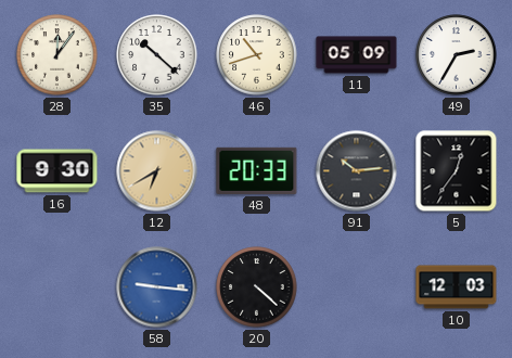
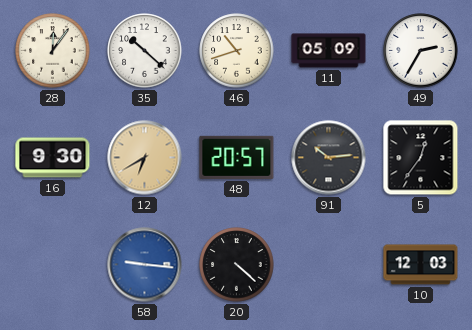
48: 20:33 -> 20:57
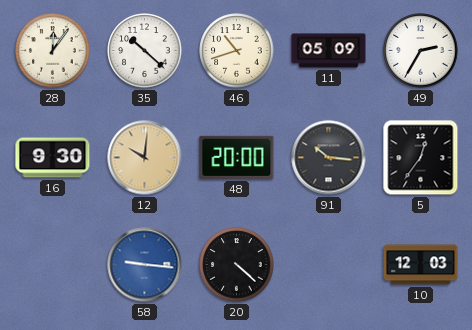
12: 6:40 -> 10:01
48: 20:57 -> 20:00
91: 10:14 -> 10:16
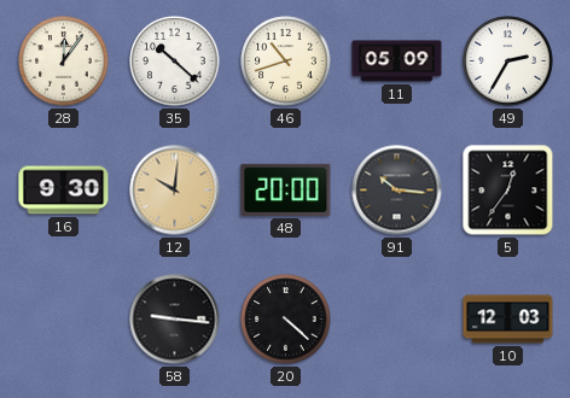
58 dial: blue -> black
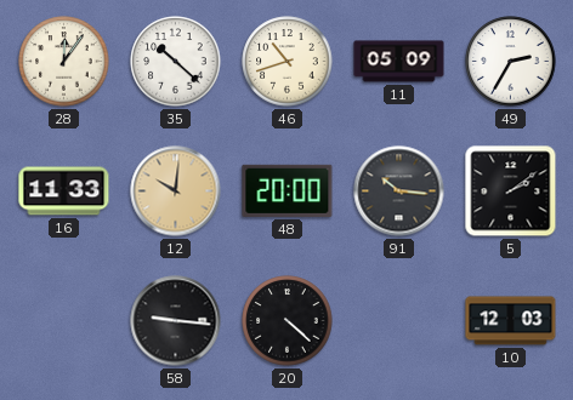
16: 9:30 -> 11:33
5: 12:36 -> 2:09
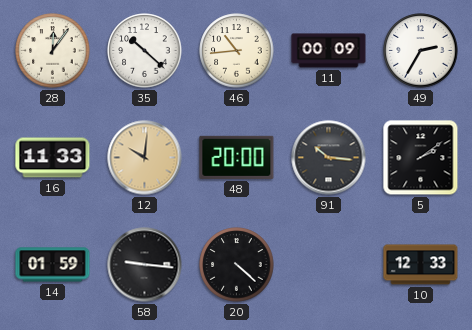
46: 10:42 -> 10:44
11: 05:09 -> 00:09
14: none -> 01:59
10: 12:03 -> 12:33
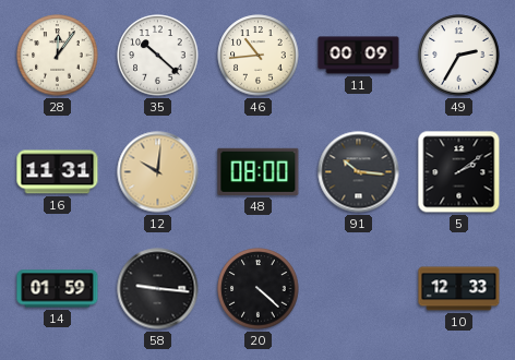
16: 11:33 -> 11:31
48: 20:00 -> 08:00
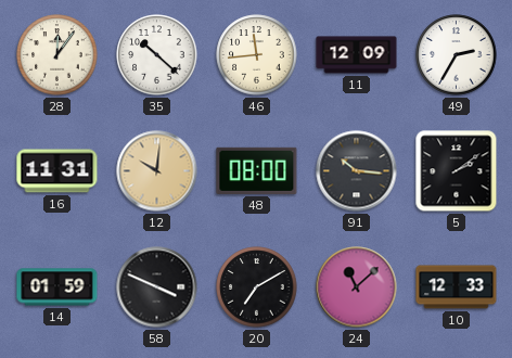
46: 10:44 -> 11:44
11: 00:09 -> 12:09
58: 9:16 -> 3:49
20: 4:22 -> 7:10
24: none -> 11:08
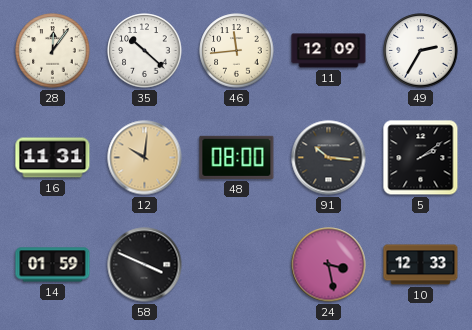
20: 7:10 -> none
24: 11:08 -> 3:28
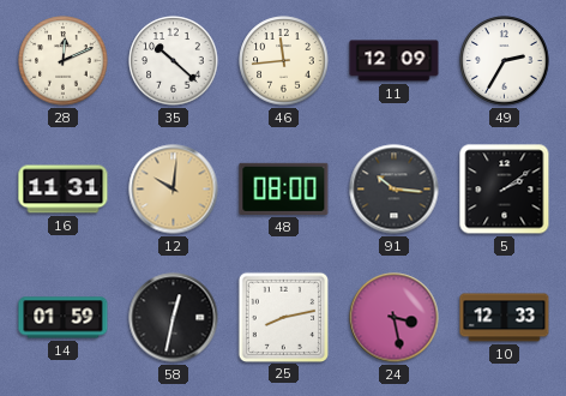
28: 12:06 -> 12:11
58: 3:49 -> 12:32
25: none -> 8:13
